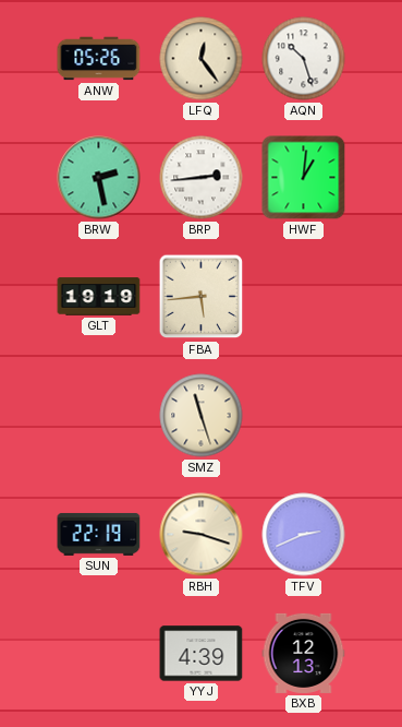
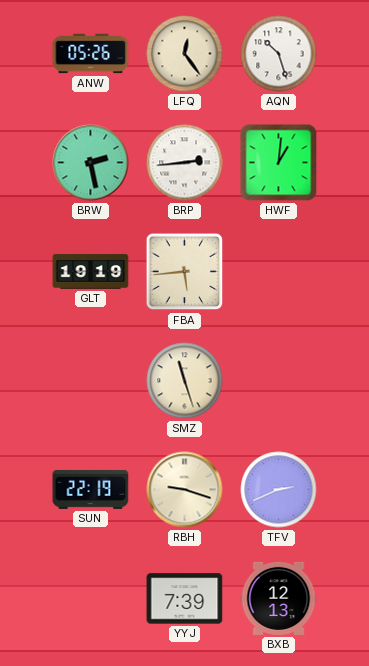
YYJ: 4:39 -> 7:39
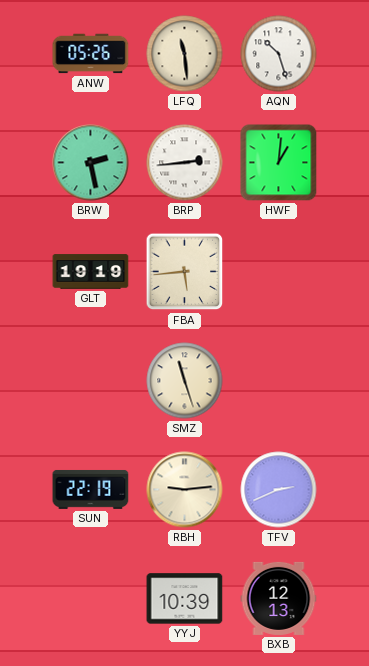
LFQ: 12:24 -> 11:29
RBH: 9:18 -> 9:14
YYJ: 7:39 -> 10:39
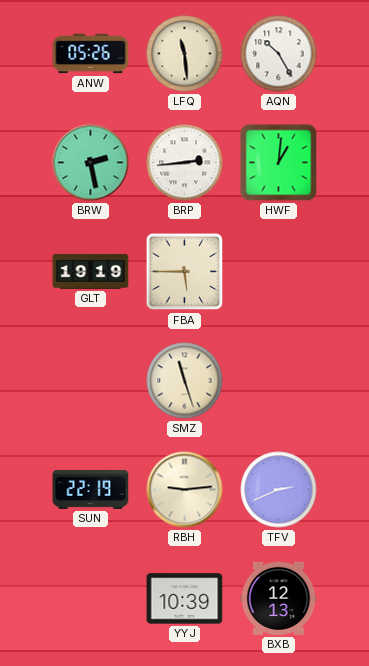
AQN: 10:27 -> 10:25
FBA: 5:44 -> 5:45
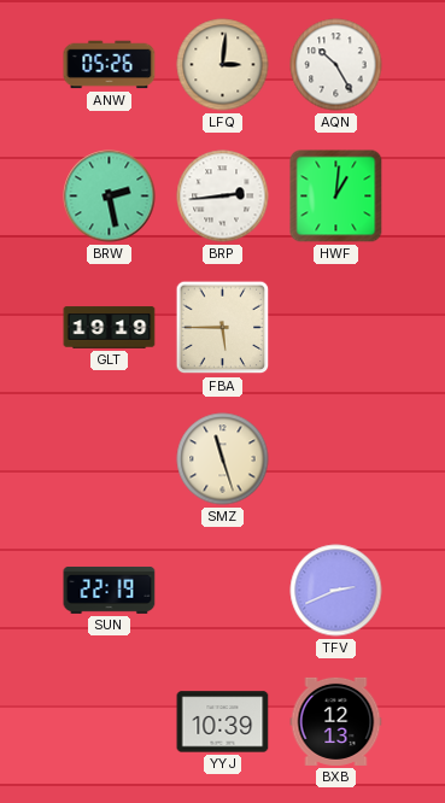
LFQ: 11:29 -> 3:01
RBH: 9:14 -> none
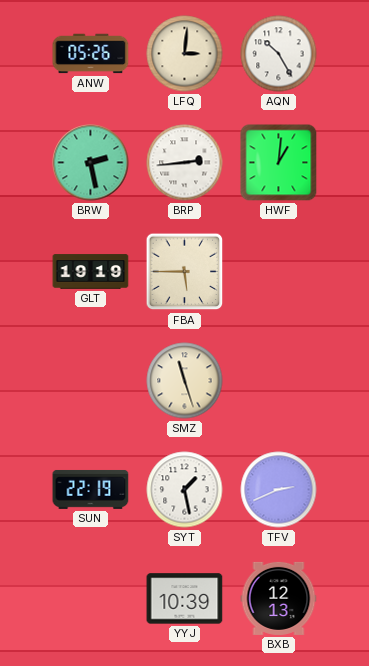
SYT: none -> 1:28
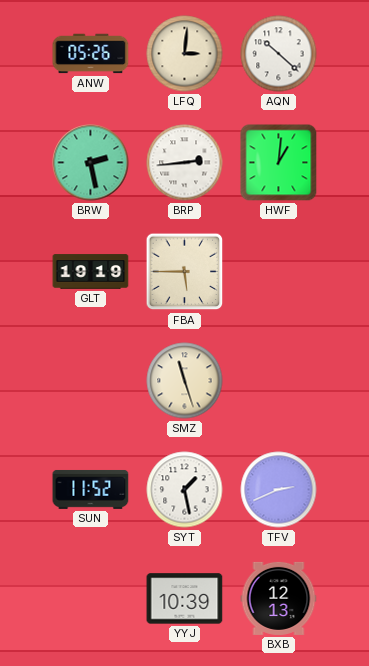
AQN: 10:25 -> 10:22
SUN: 22:19 -> 11:52
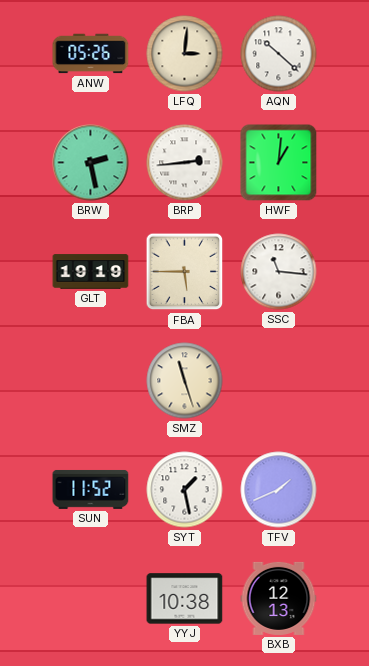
SSC: none -> 11:16
TFV: 2:41 -> 1:41
YYJ: 10:39 -> 10:38
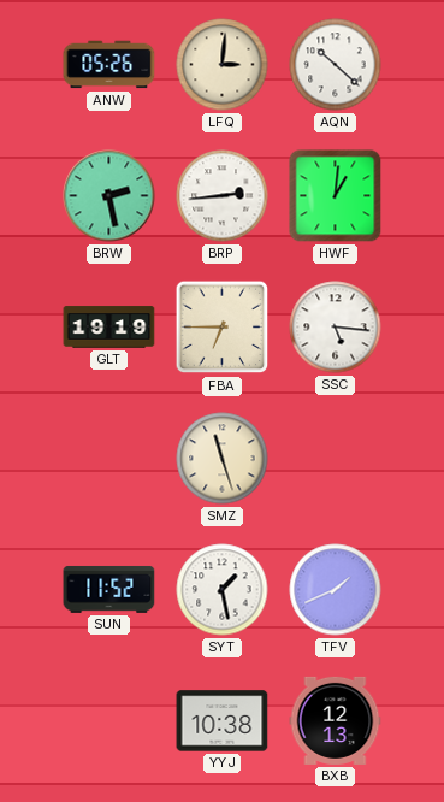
FBA: 5:45 -> 6:45
SSC: 11:16 -> 5:16
